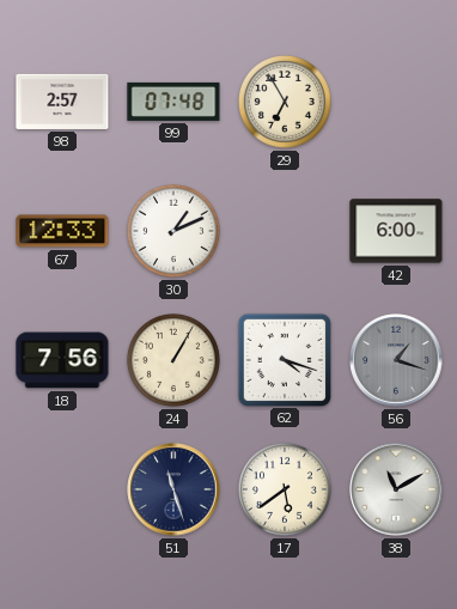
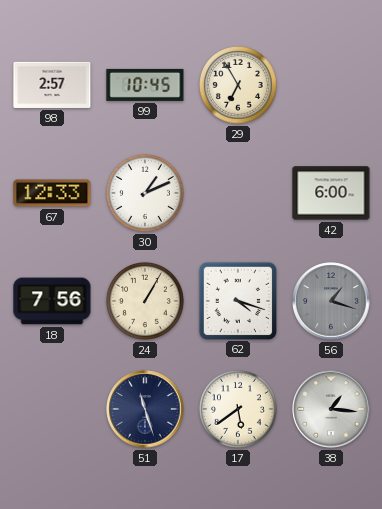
99: 07:48 -> 10:45
38: 11:10 -> 1:16
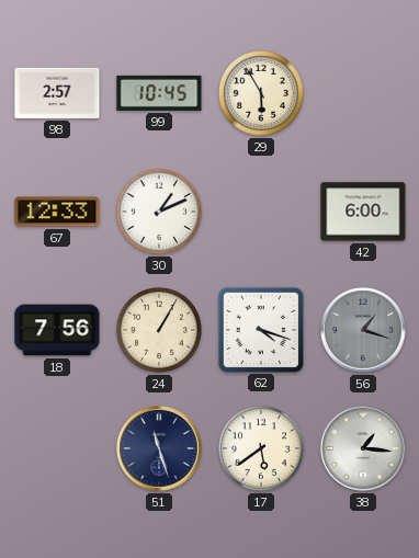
29: 6:55 -> 5:55
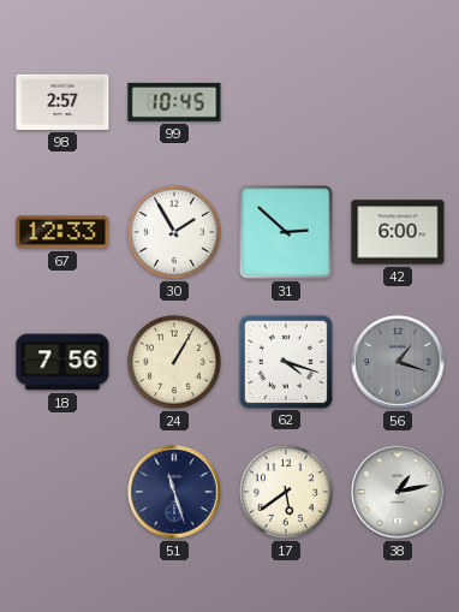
29: 5:55 -> none
30: 1:11 -> 1:55
31: none -> 2:52
38: 1:16 -> 1:13
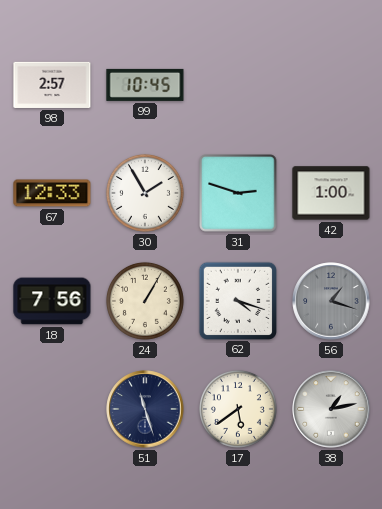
31: 2:52 -> 2:48
42: 6:00 -> 1:00
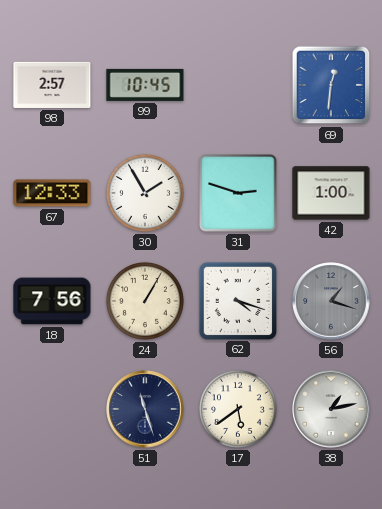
69: none -> 12:31
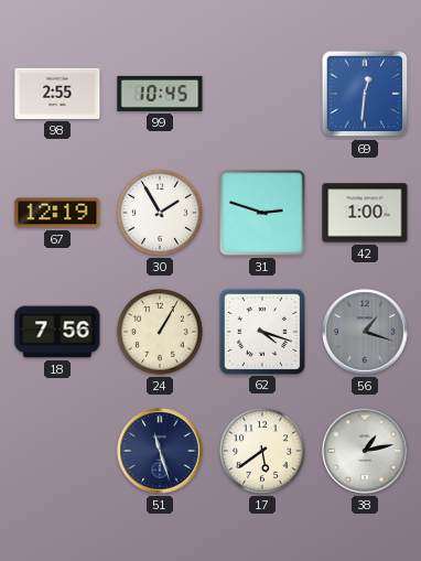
98: 2:57 -> 2:55
67: 12:33 -> 12:19
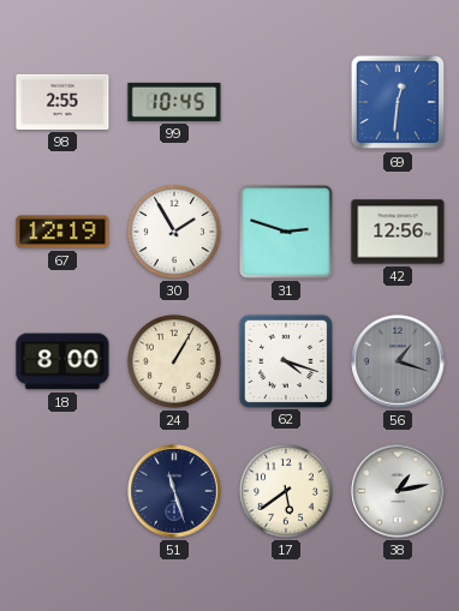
42: 1:00 -> 12:56
18: 7:56 -> 8:00
